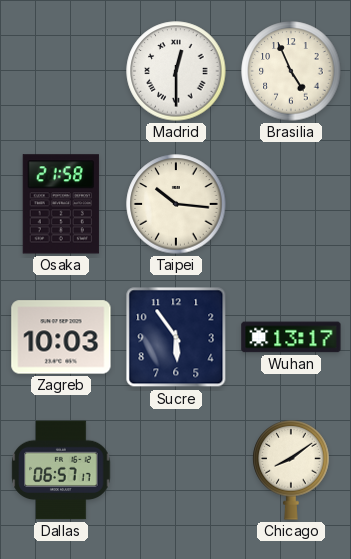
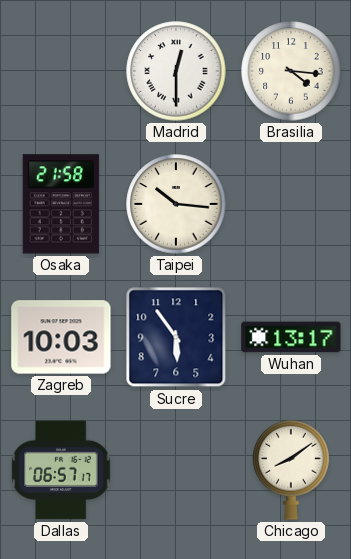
Brasilia: 4:56 -> 4:16
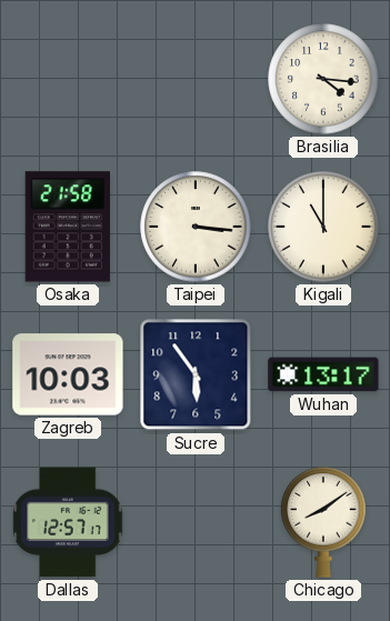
Madrid: 12:30 -> none
Taipei: 10:16 -> 3:16
Kigali: none -> 11:00
Dallas: 06:57 -> 12:57
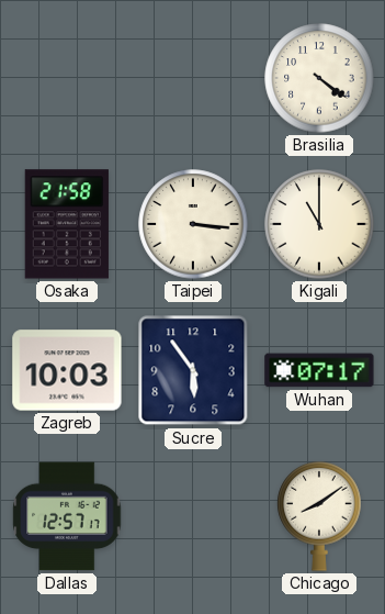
Brasilia: 4:16 -> 4:21
Wuhan: 13:17 -> 07:17
